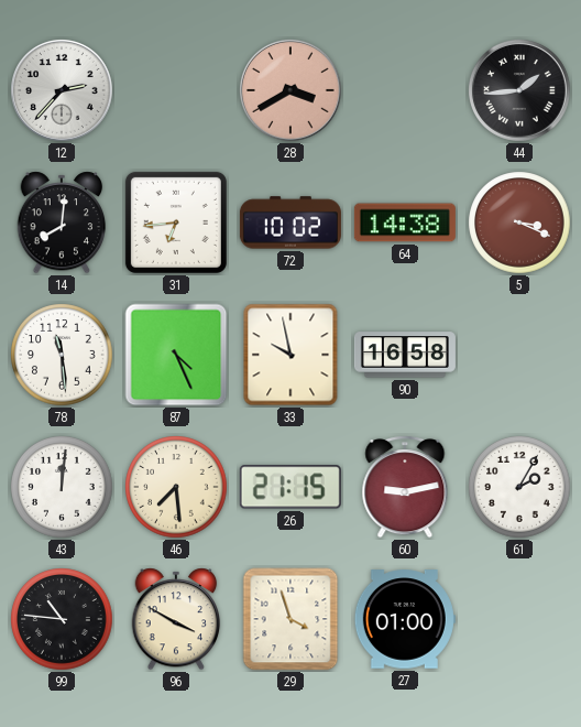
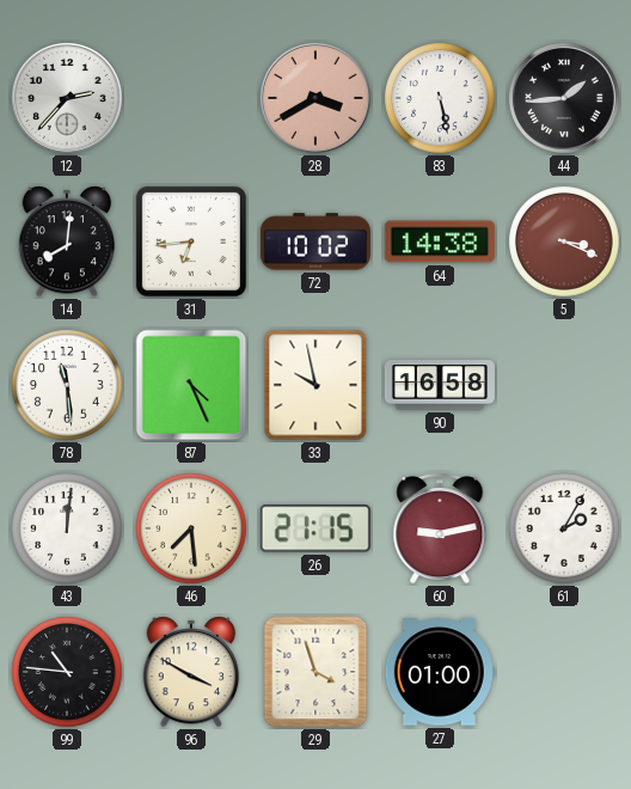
83: none -> 5:28
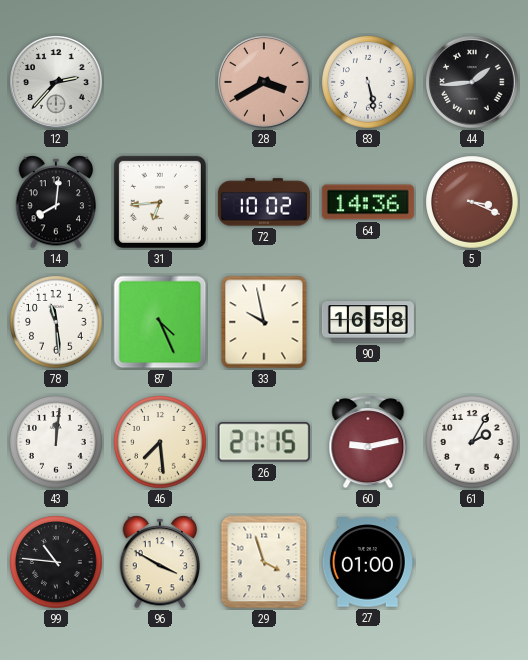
64: 14:38 -> 14:36
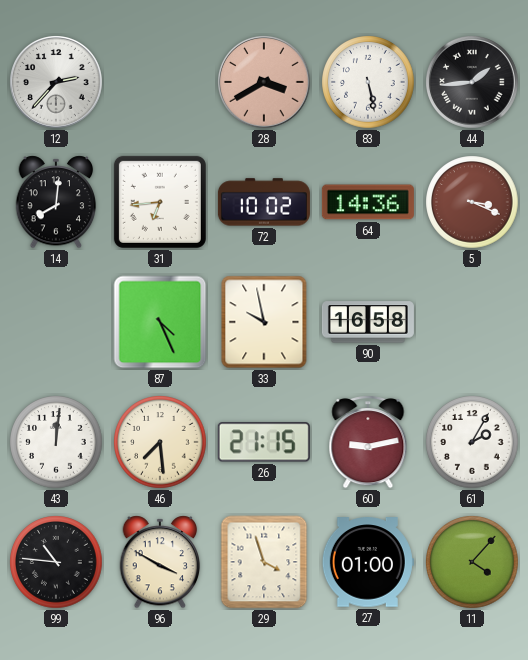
78: 11:29 -> none
11: none -> 4:07
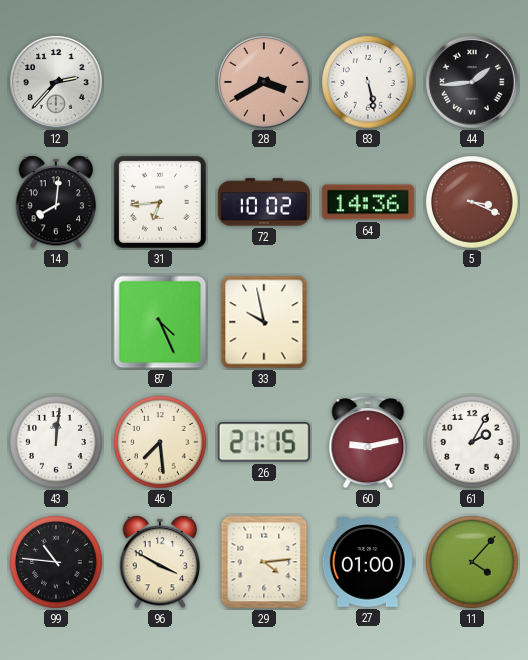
90: 16:58 -> none
29: 3:57 -> 4:14
